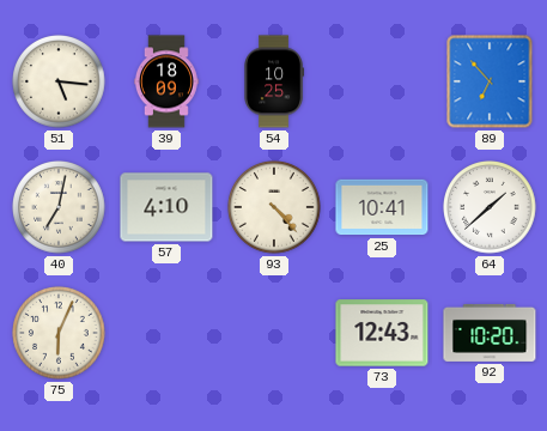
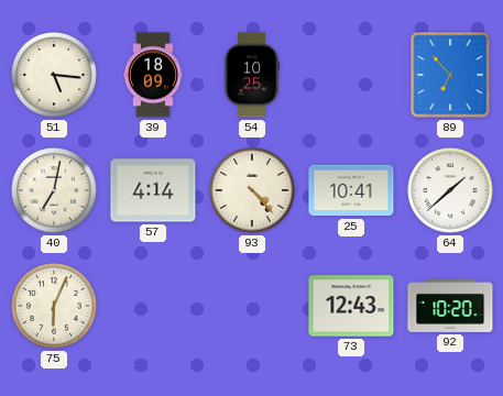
57: 4:10 -> 4:14
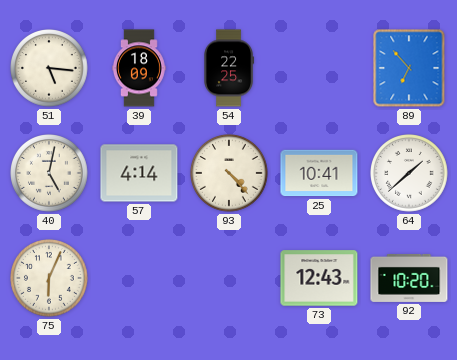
54: 10:25 -> 22:25
40: 7:02 -> 5:02
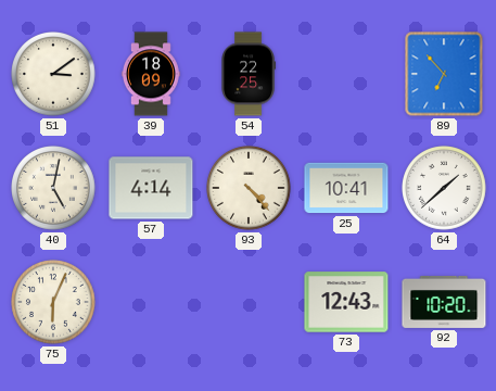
51: 5:16 -> 3:09
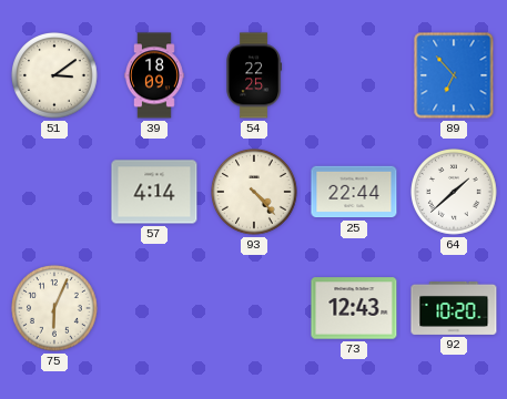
40: 5:02 -> none
25: 10:41 -> 22:44
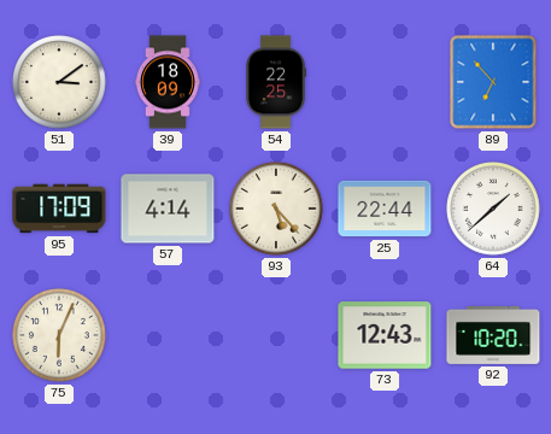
95: none -> 17:09
93: 4:23 -> 5:23
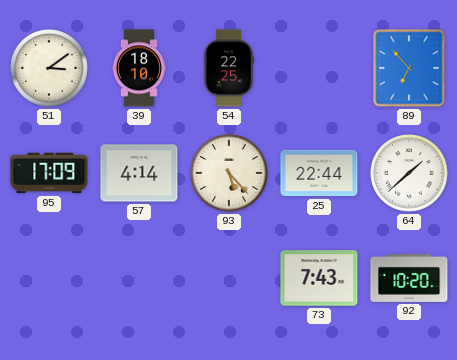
39: 18:09 -> 18:10
75: 6:04 -> none
73: 12:43 -> 7:43
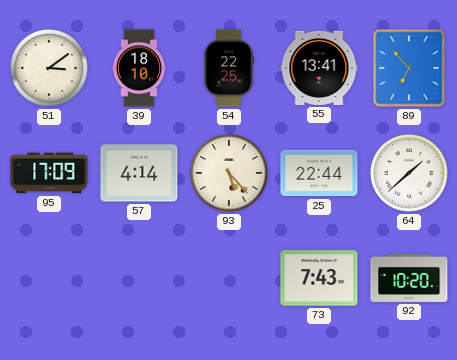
55: none -> 13:41
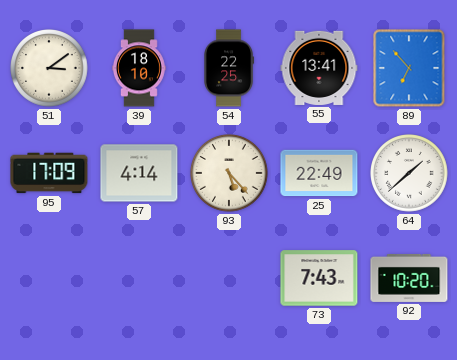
25: 22:44 -> 22:49
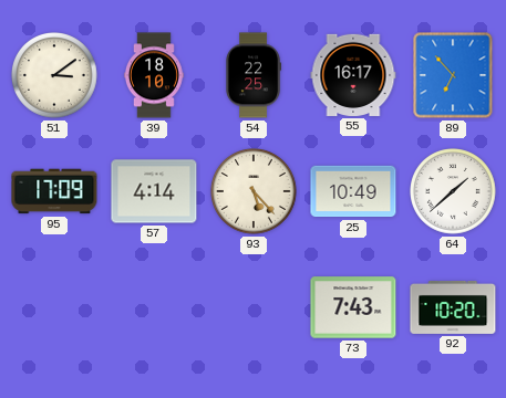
55: 13:41 -> 16:17
25: 22:49 -> 10:49
